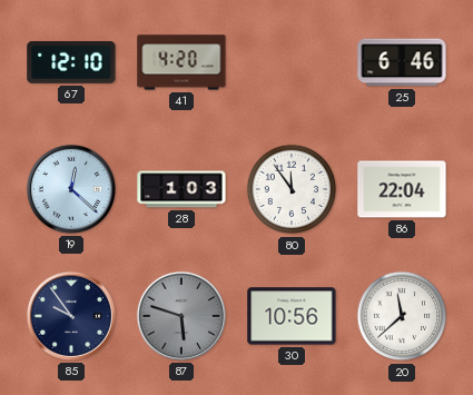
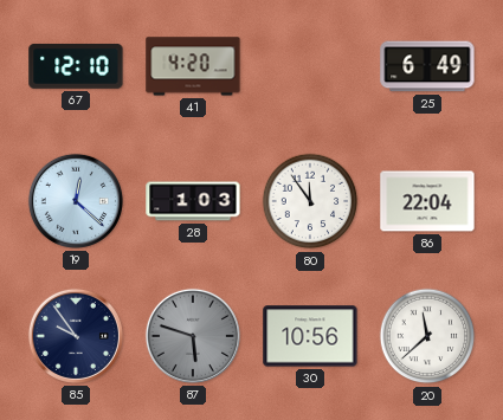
25: 6:46 -> 6:49
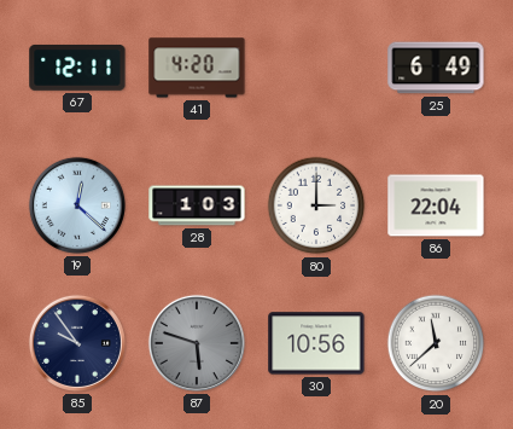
67: 12:10 -> 12:11
80: 11:54 -> 3:00
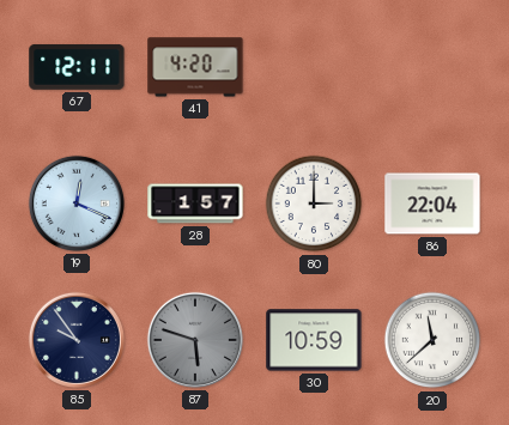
25: 6:49 -> none
19: 12:22 -> 12:19
28: 1:03 -> 1:57
30: 10:56 -> 10:59
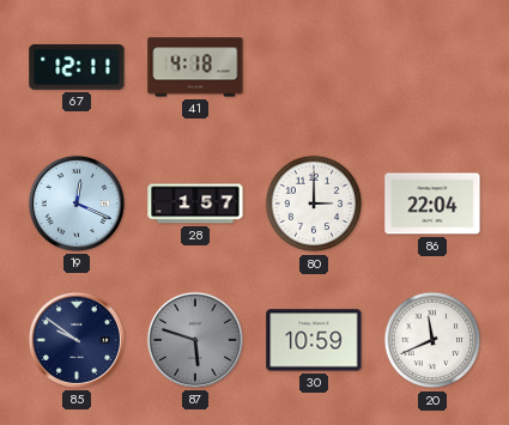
41: 4:20 -> 4:18
85: 9:54 -> 9:51
20: 11:38 -> 11:41
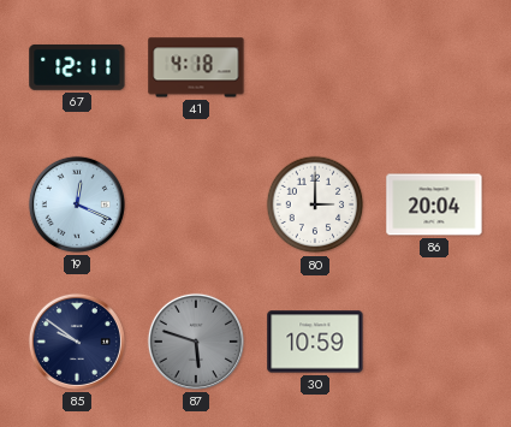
28: 1:57 -> none
86: 22:04 -> 20:04
20: 11:41 -> none
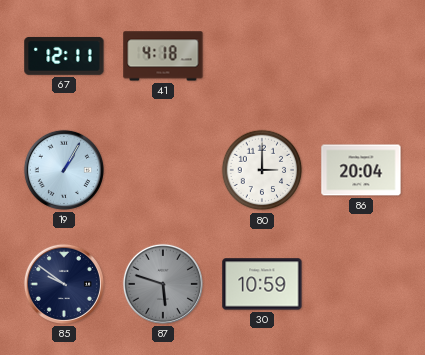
19: 12:19 -> 1:05
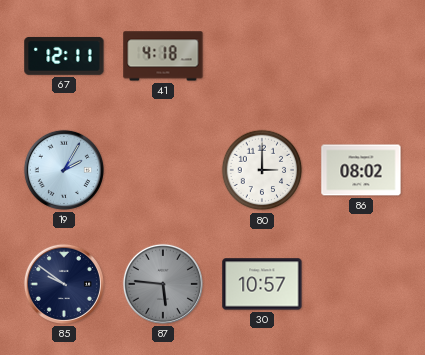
19: 1:05 -> 2:05
86: 20:04 -> 08:02
87: 5:48 -> 5:46
30: 10:59 -> 10:57
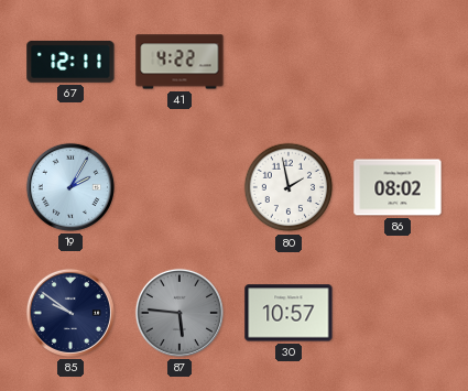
41: 4:18 -> 4:22
80: 3:00 -> 1:58
